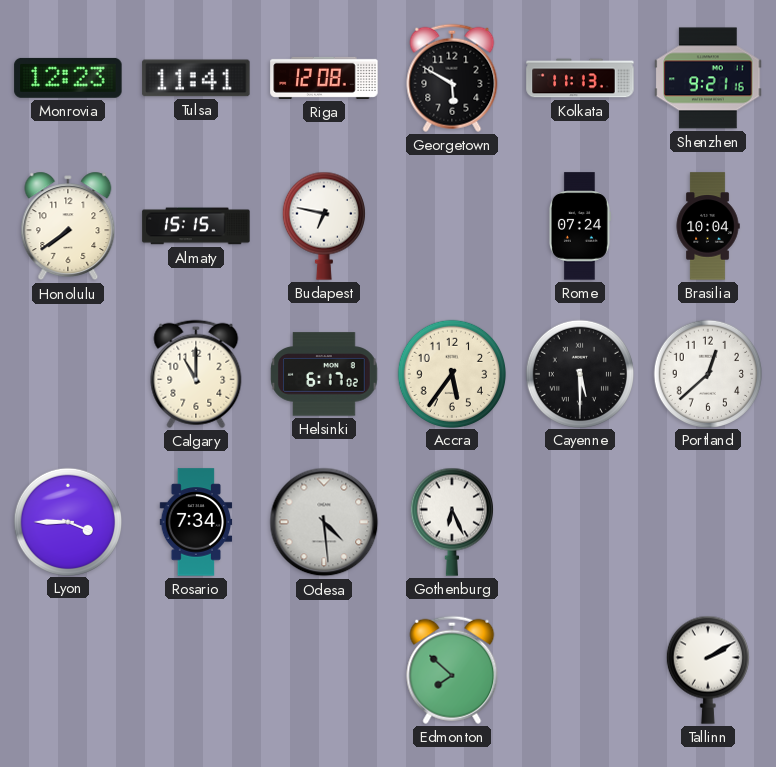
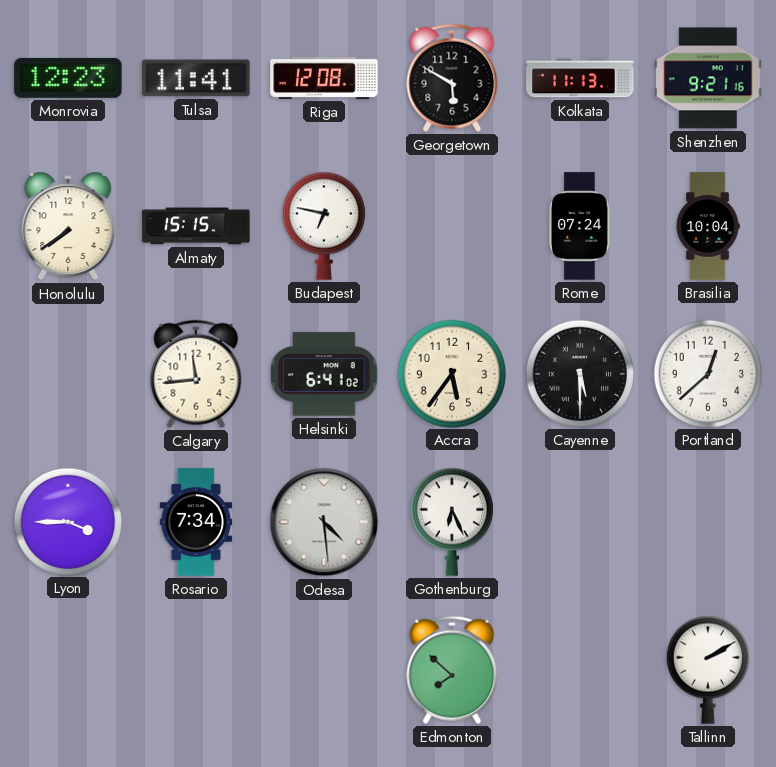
Calgary: 11:00 -> 11:44
Helsinki: 6:17 -> 6:41
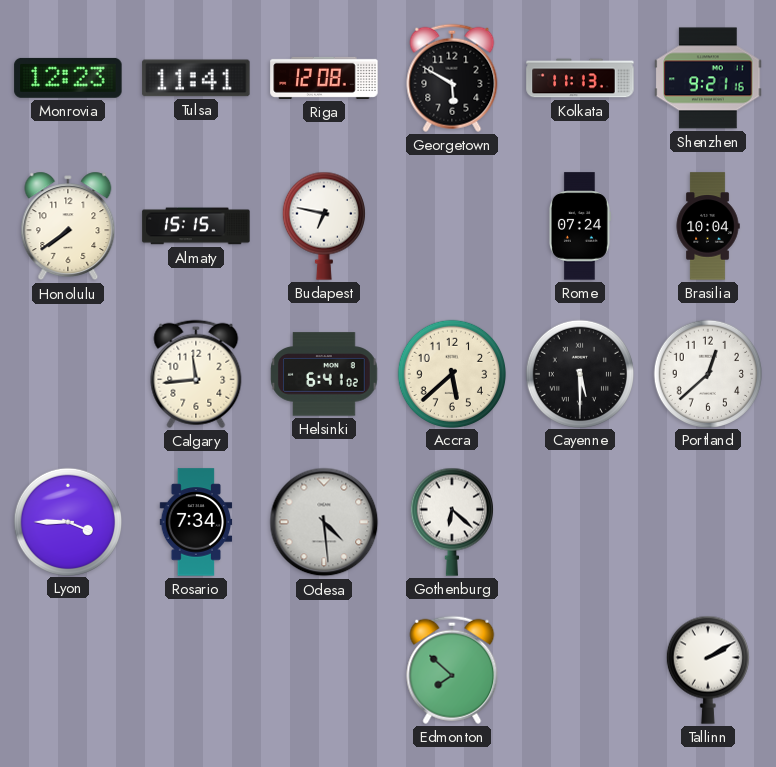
Accra: 5:36 -> 5:38
Gothenburg: 6:26 -> 6:22
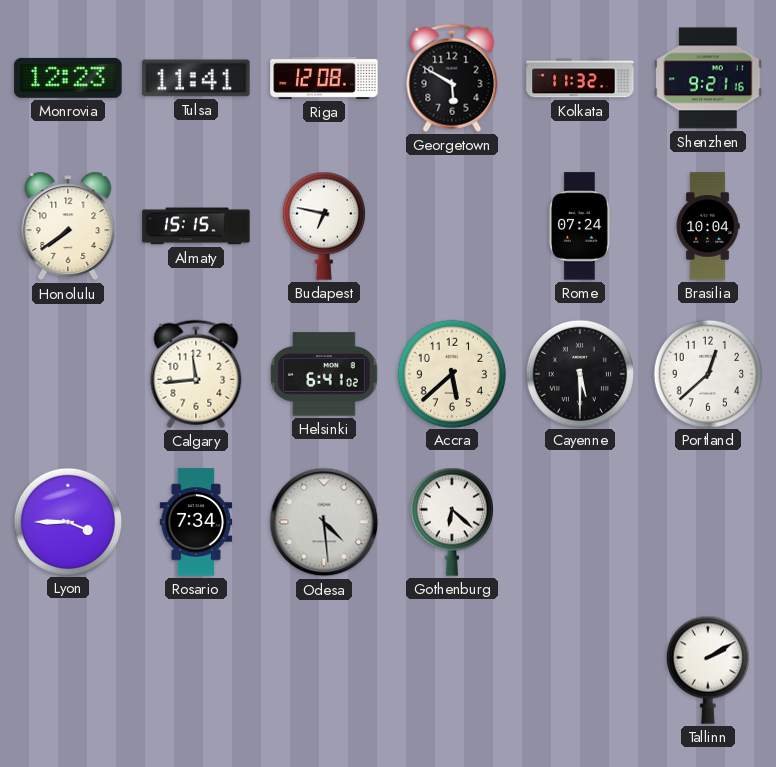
Kolkata: 11:13 -> 11:32
Edmonton: 7:52 -> none
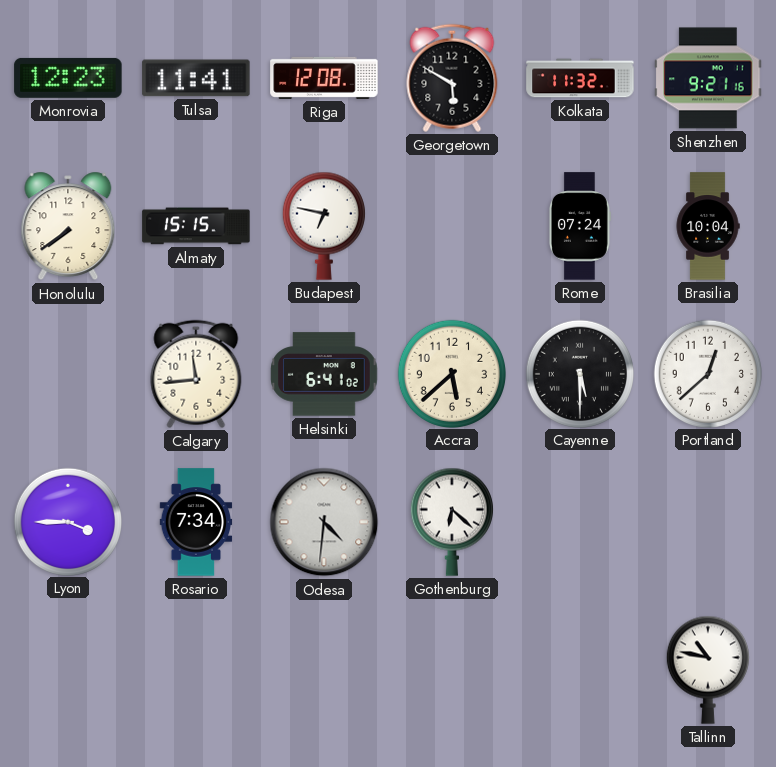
Odesa: 4:29 -> 4:31
Tallinn: 2:10 -> 10:47
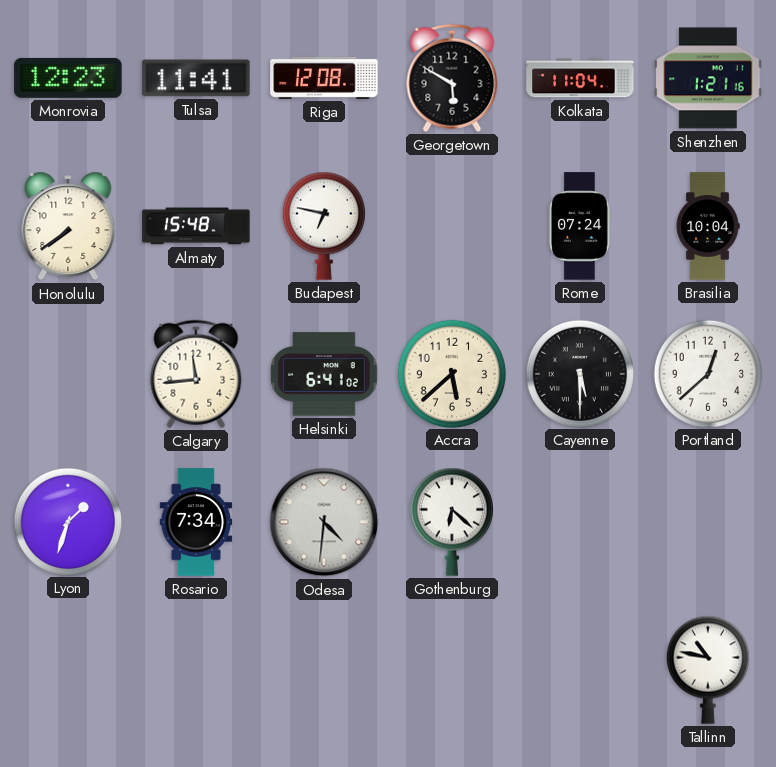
Kolkata: 11:32 -> 11:04
Shenzhen: 9:21 -> 1:21
Almaty: 15:15 -> 15:48
Lyon: 3:45 -> 1:33
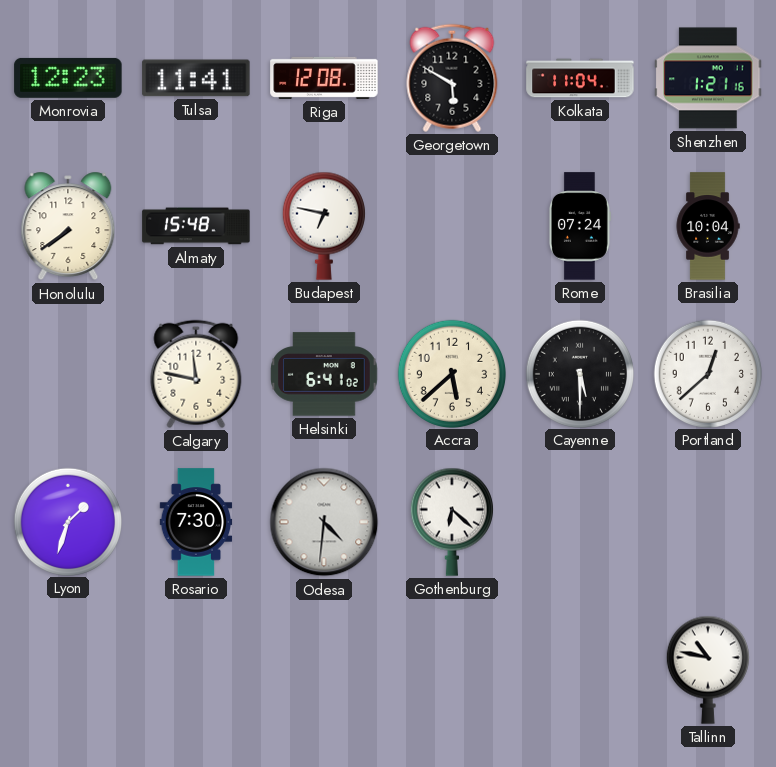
Calgary: 11:44 -> 11:47
Rosario: 7:34 -> 7:30
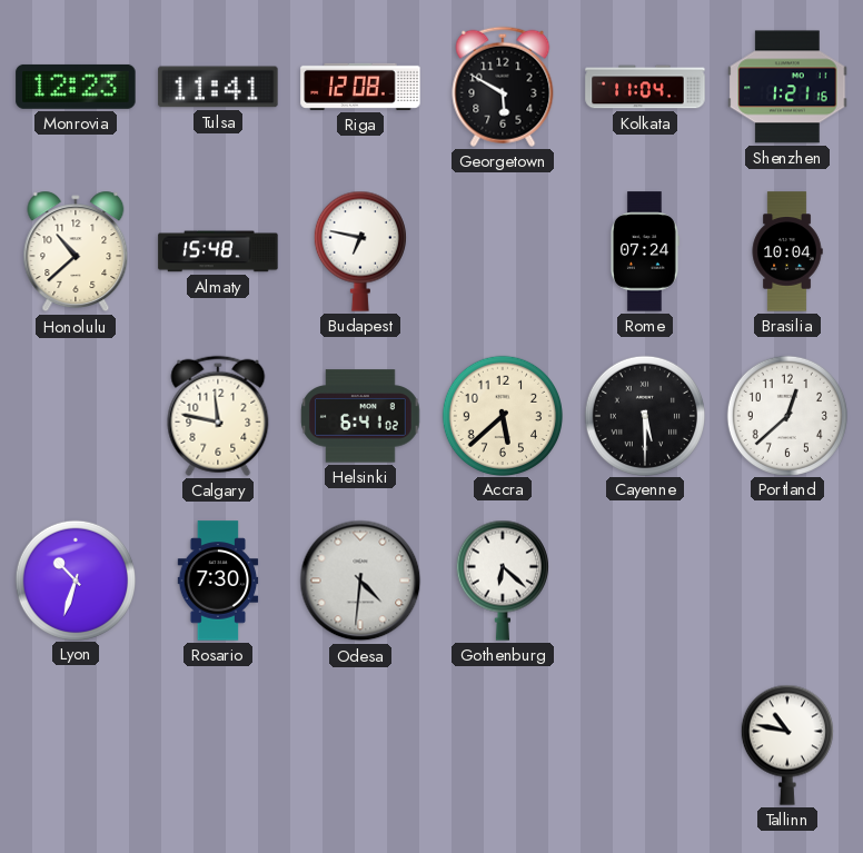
Honolulu: 7:39 -> 10:38
Lyon: 1:33 -> 10:33
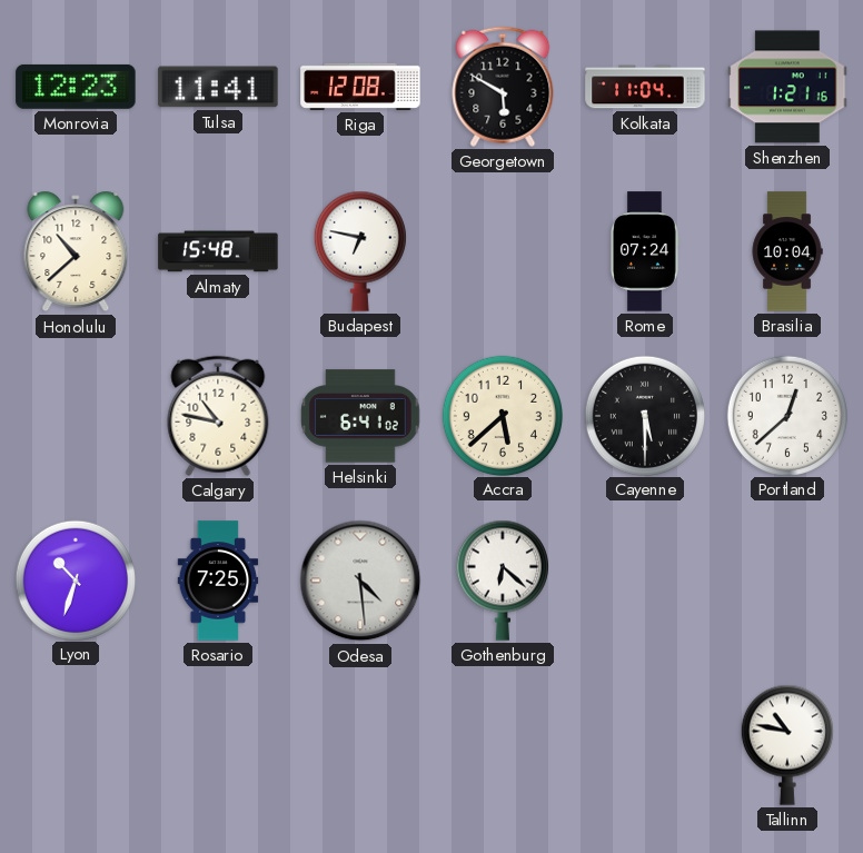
Calgary: 11:47 -> 10:47
Rosario: 7:30 -> 7:25
Odesa: 4:31 -> 4:29
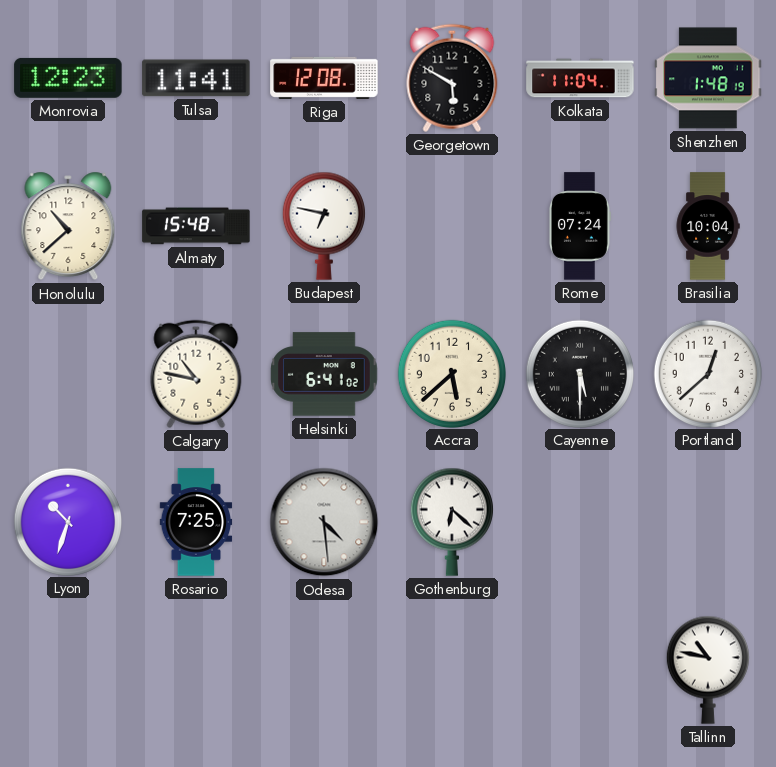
Shenzhen: 1:21 -> 1:48
